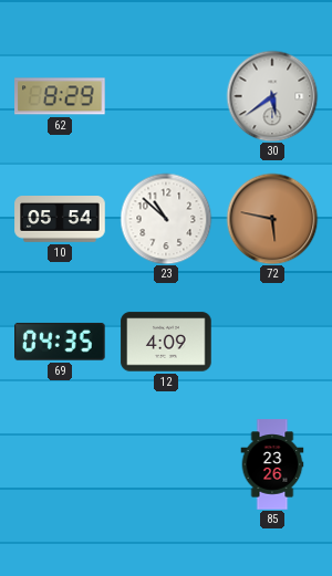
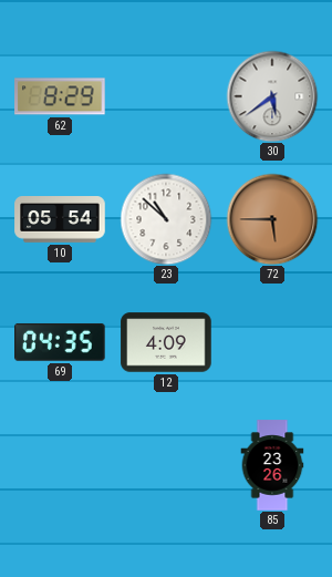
72: 5:47 -> 5:45
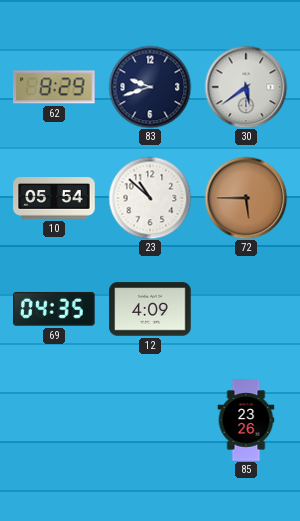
83: none -> 9:42
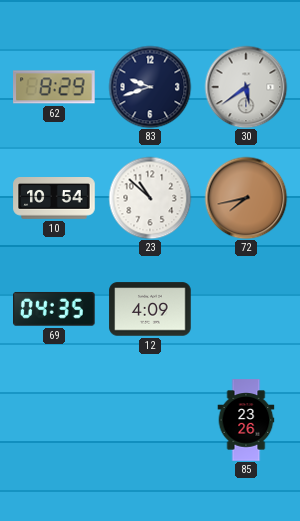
10: 05:54 -> 10:54
72: 5:45 -> 7:43
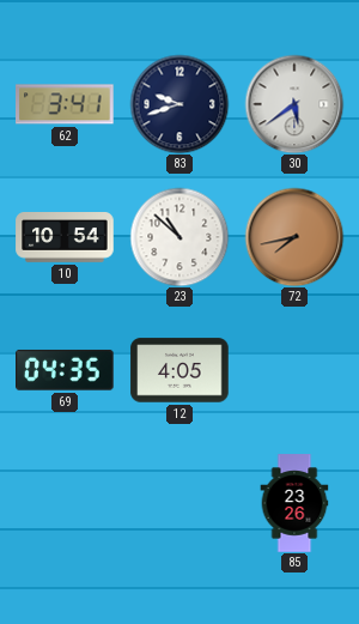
62: 8:29 -> 3:41
12: 4:09 -> 4:05
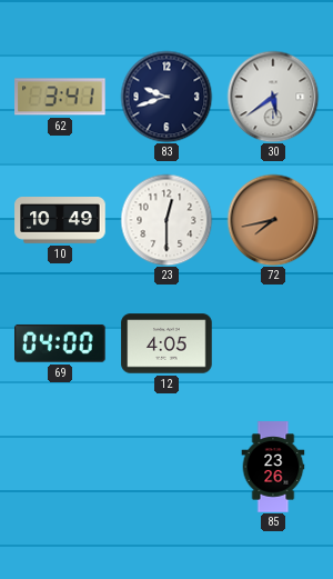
10: 10:54 -> 10:49
23: 10:52 -> 12:30
69: 04:35 -> 04:00
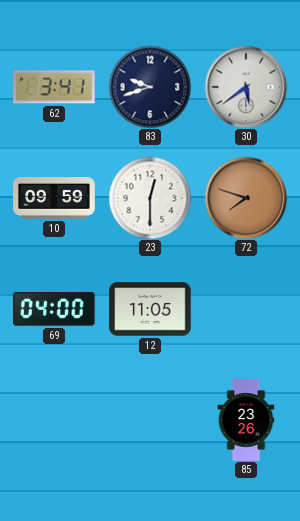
10: 10:49 -> 09:59
72: 7:43 -> 7:48
12: 4:05 -> 11:05
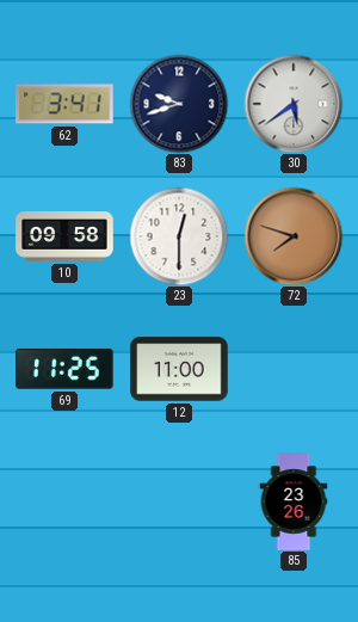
10: 09:59 -> 09:58
69: 04:00 -> 11:25
12: 11:05 -> 11:00
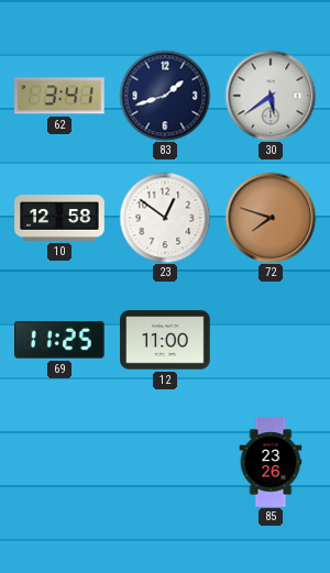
83: 9:42 -> 1:42
10: 09:58 -> 12:58
23: 12:30 -> 12:51
